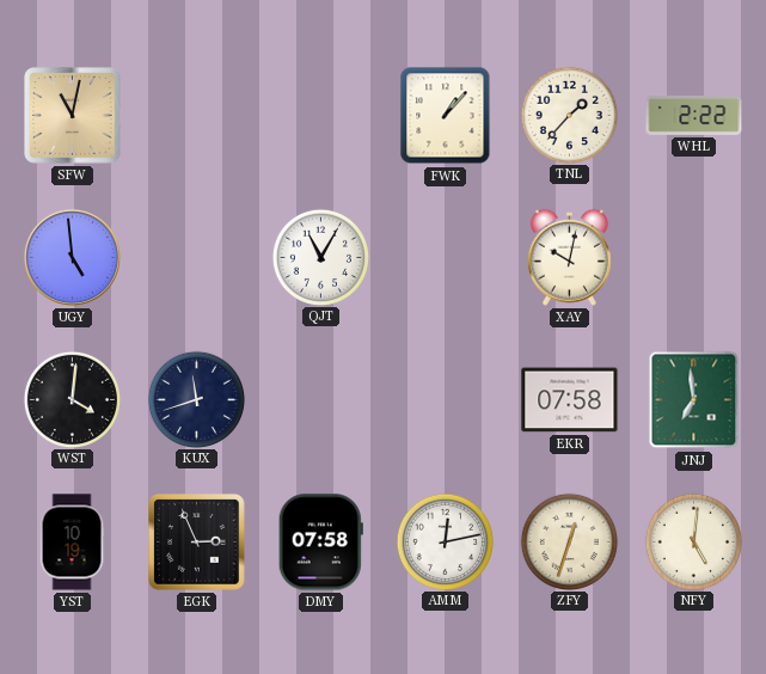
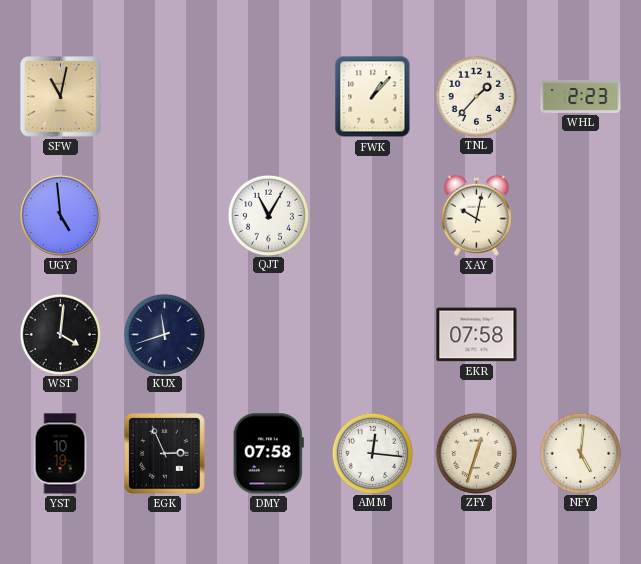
WHL: 2:22 -> 2:23
JNJ: 6:59 -> none
AMM: 12:13 -> 12:16
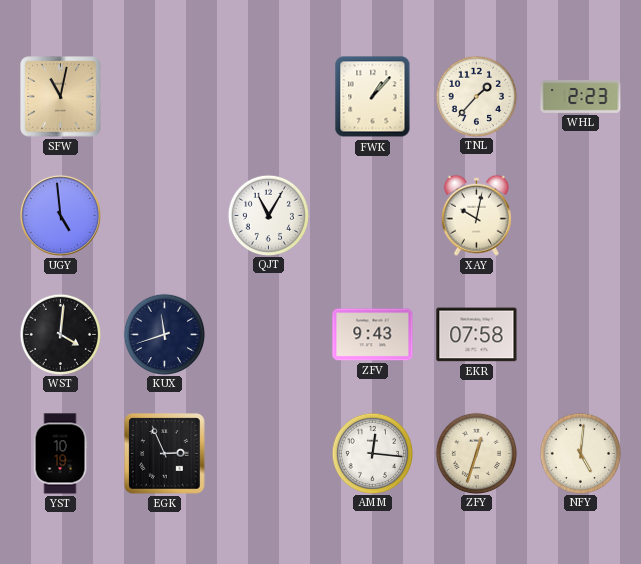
ZFV: none -> 9:43
DMY: 07:58 -> none
